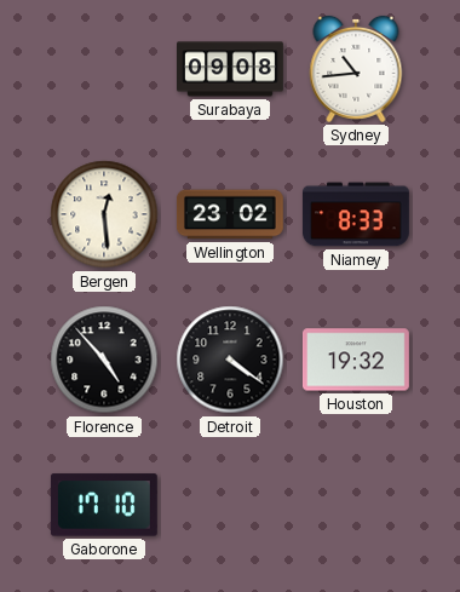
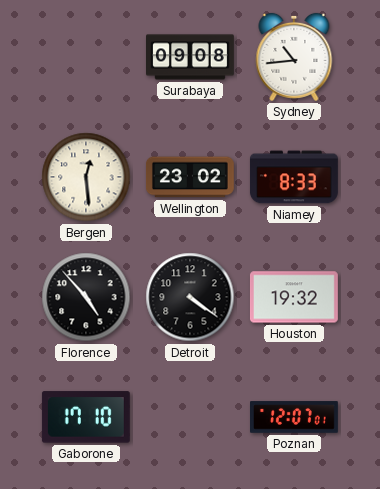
Poznan: none -> 12:07
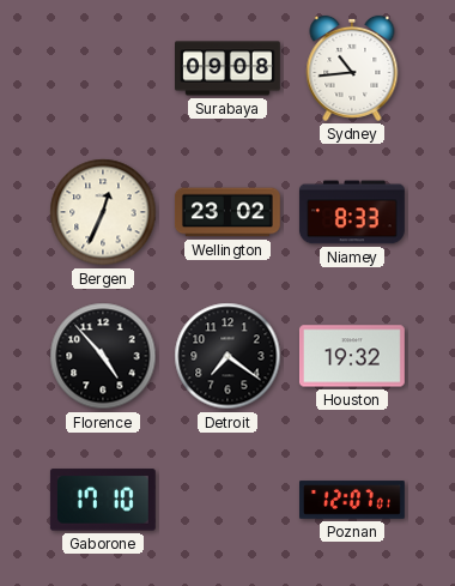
Bergen: 12:29 -> 12:34
Detroit: 4:21 -> 7:21
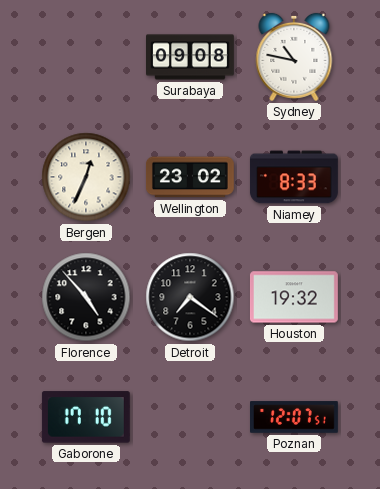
Sydney: 10:44 -> 10:47
Poznan: 12:07:01 -> 12:07:51
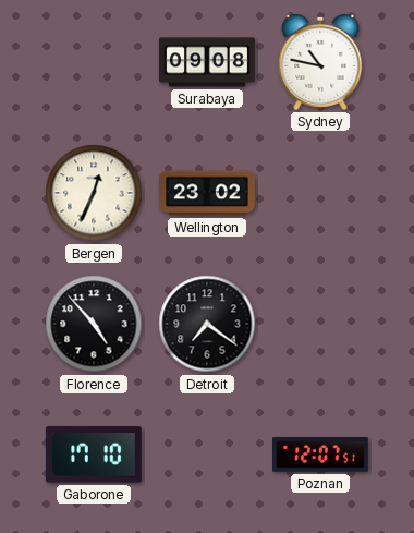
Niamey: 8:33 -> none
Houston: 19:32 -> none
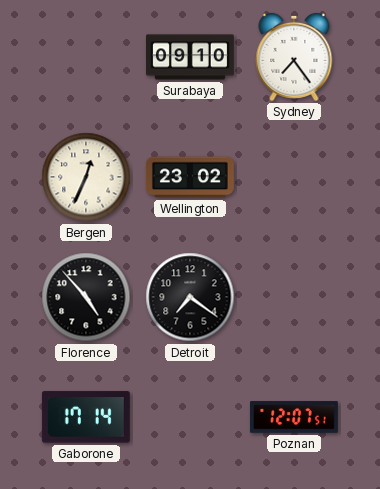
Surabaya: 09:08 -> 09:10
Sydney: 10:47 -> 7:24
Gaborone: 17:10 -> 17:14
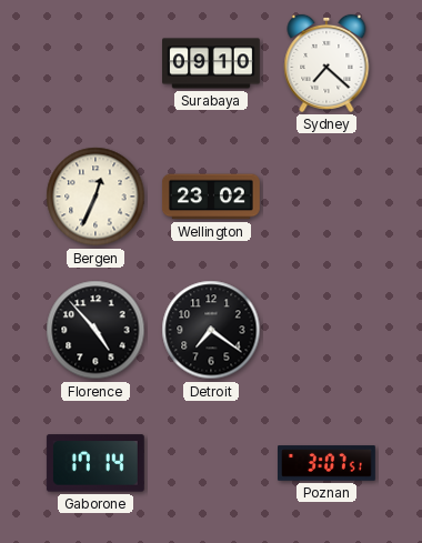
Sydney: 7:24 -> 7:22
Poznan: 12:07 -> 3:07
